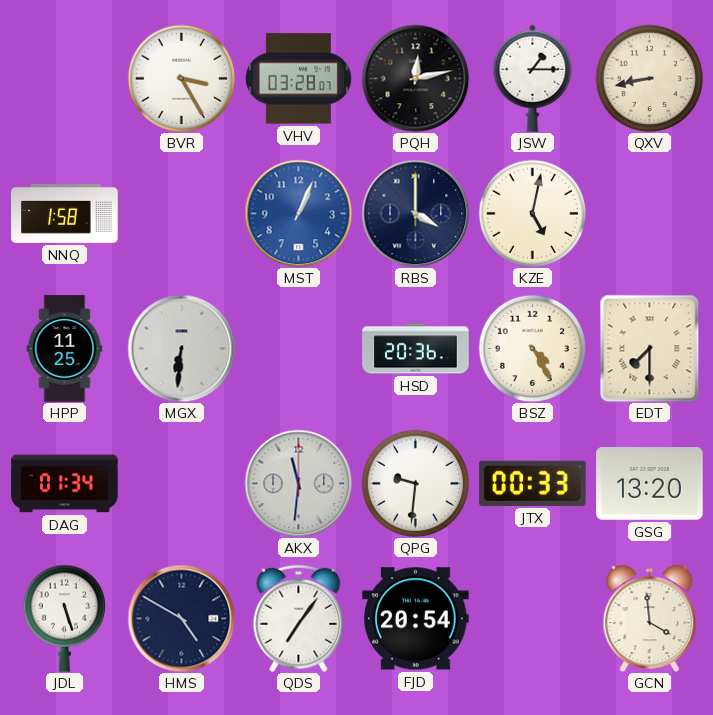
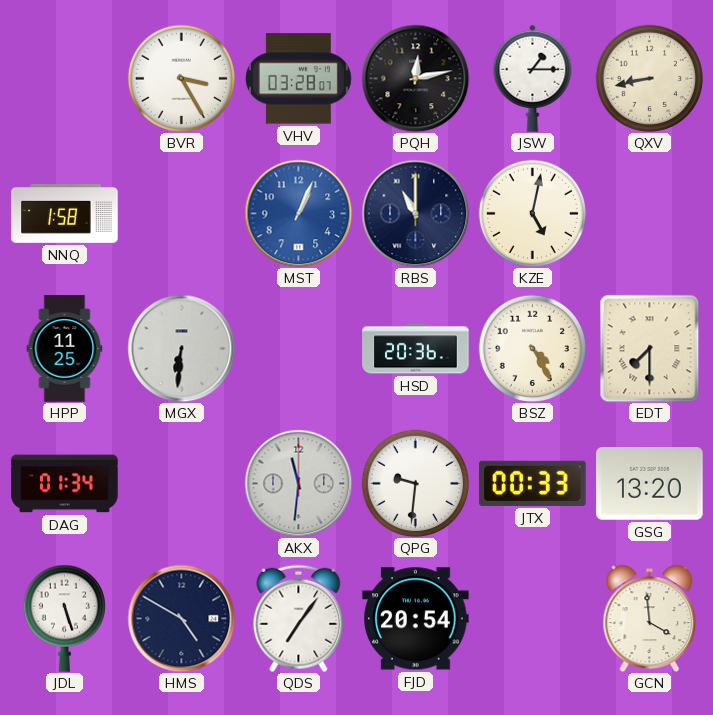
RBS: 4:00 -> 11:00
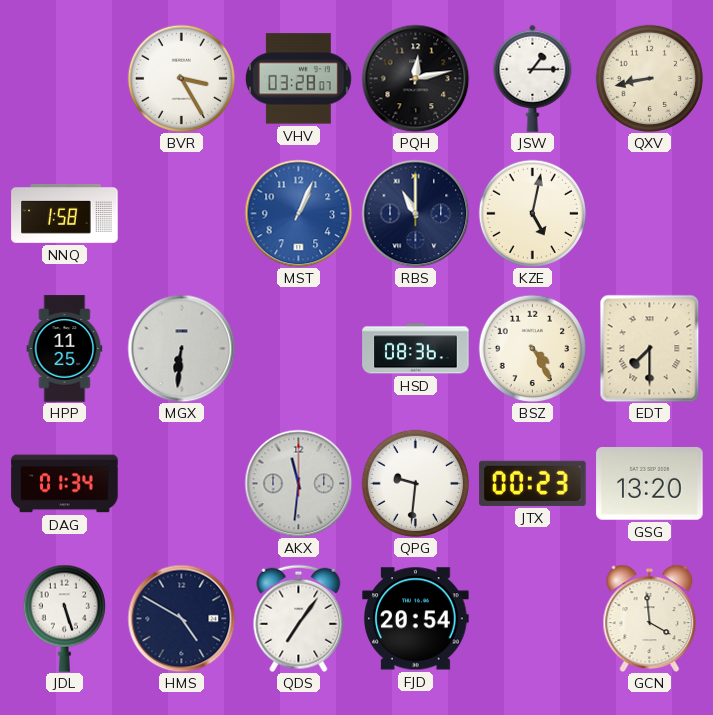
HSD: 20:36 -> 08:36
JTX: 00:33 -> 00:23
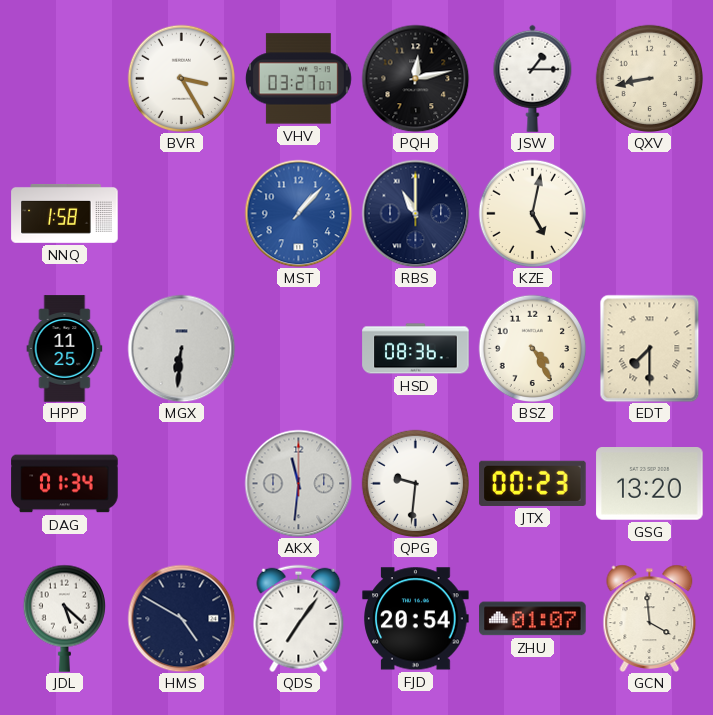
VHV: 03:28 -> 03:27
MST: 1:04 -> 1:07
JDL: 5:27 -> 5:22
ZHU: none -> 01:07
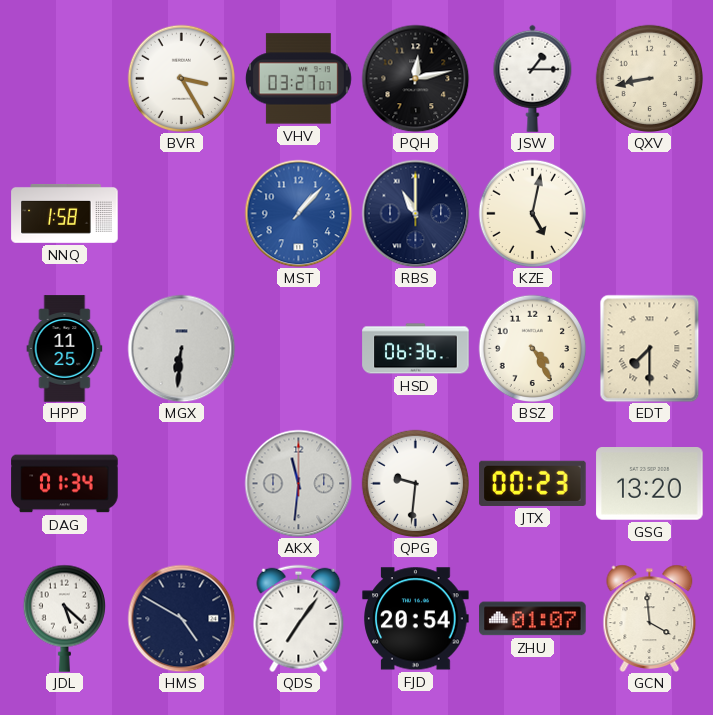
HSD: 08:36 -> 06:36
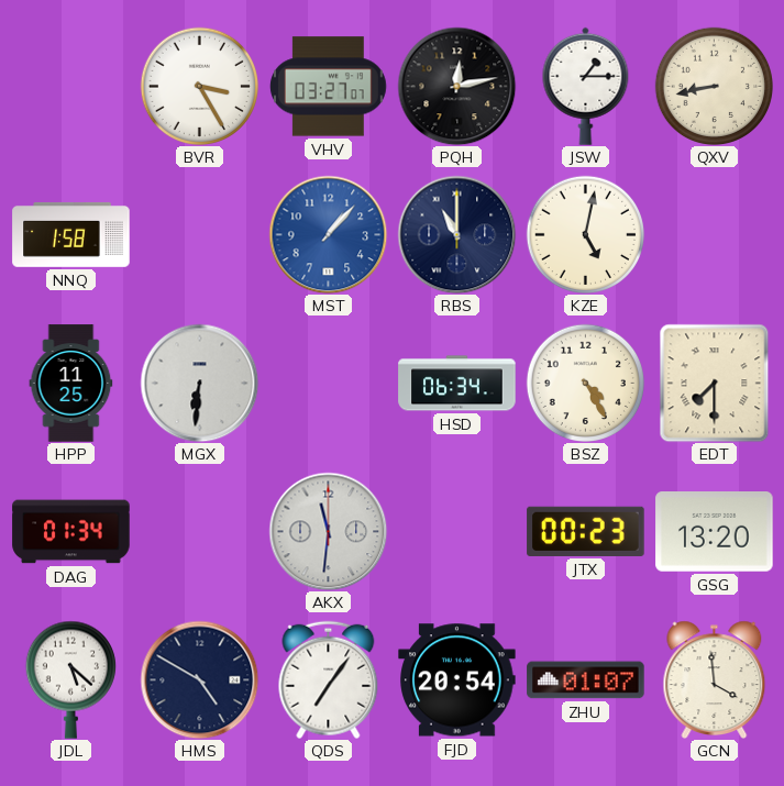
HSD: 06:36 -> 06:34
QPG: 9:31 -> none
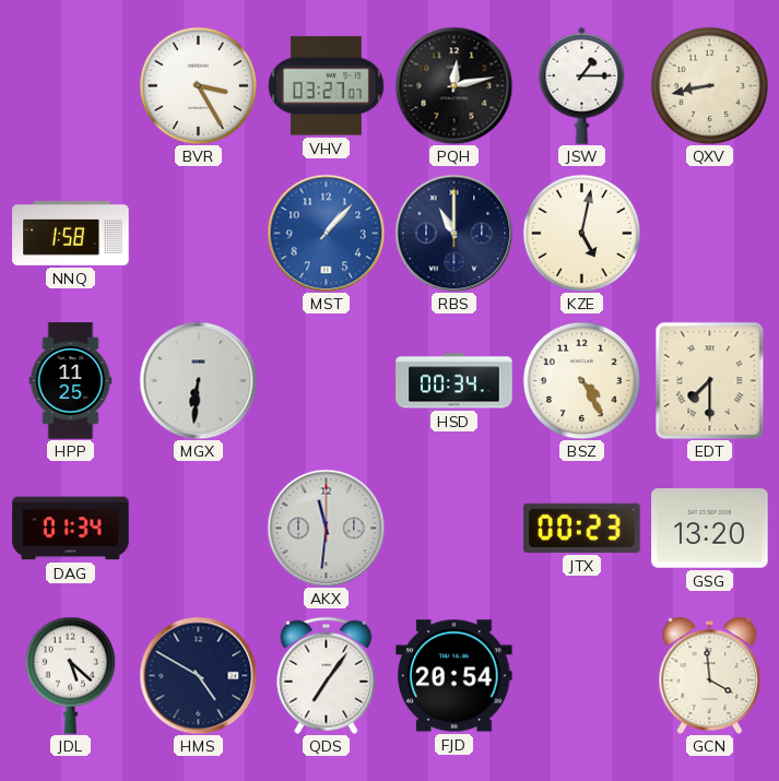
HSD: 06:34 -> 00:34
ZHU: 01:07 -> none
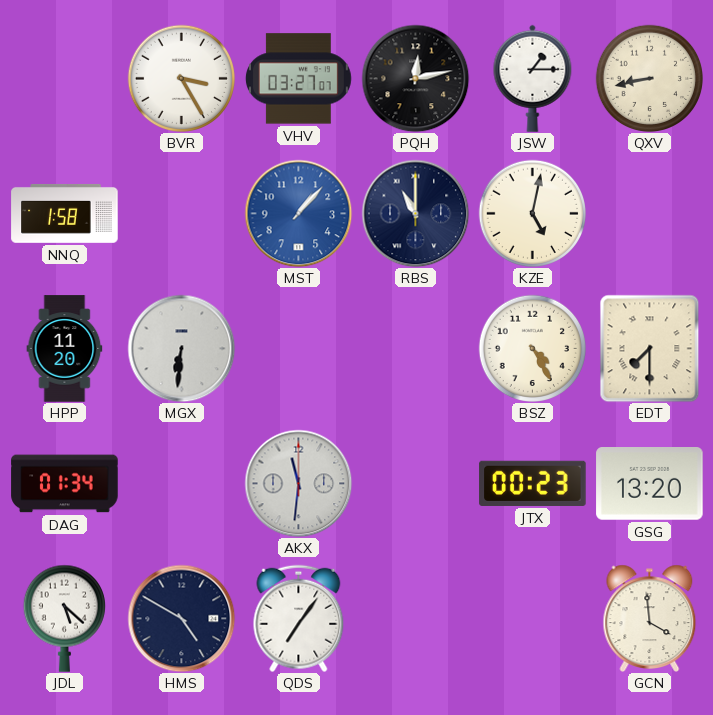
HPP: 11:25 -> 11:20
HSD: 00:34 -> none
FJD: 20:54 -> none
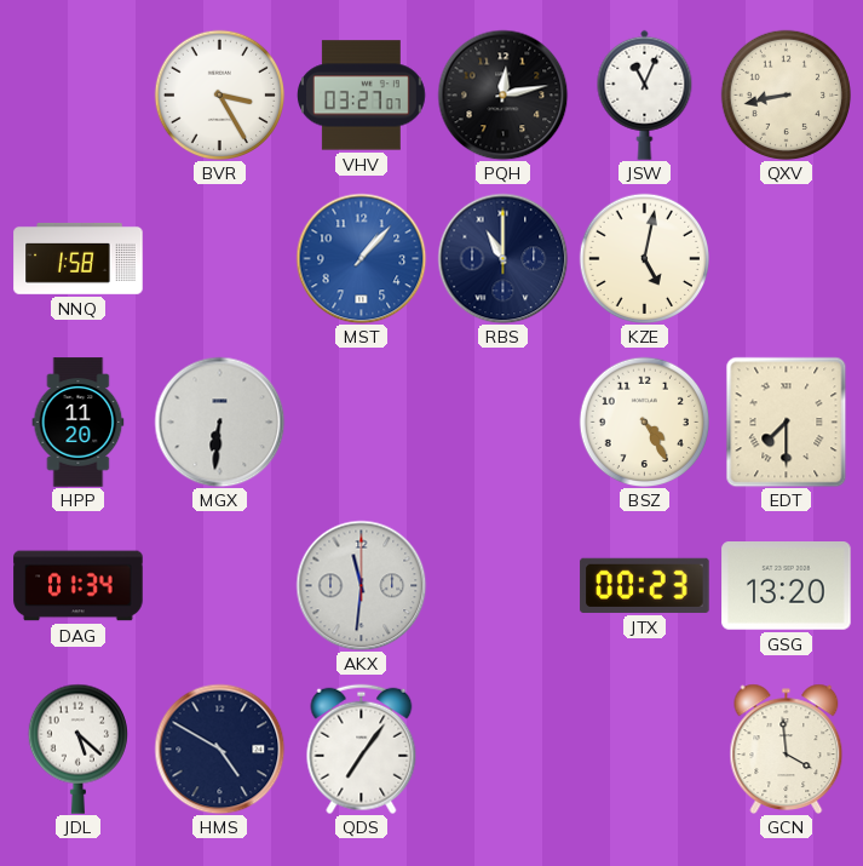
JSW: 1:15 -> 11:04
